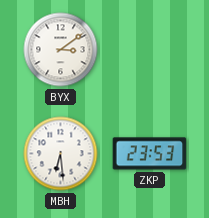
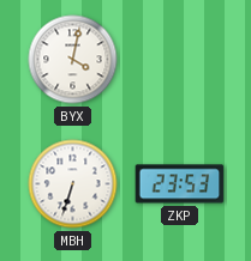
BYX: 3:09 -> 4:02
MBH: 6:29 -> 6:33
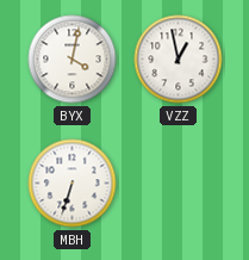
VZZ: none -> 12:58
ZKP: 23:53 -> none
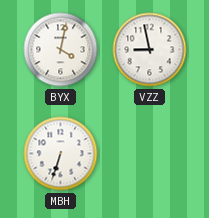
VZZ: 12:58 -> 8:58
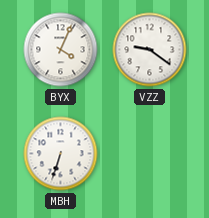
BYX: 4:02 -> 4:04
VZZ: 8:58 -> 9:21
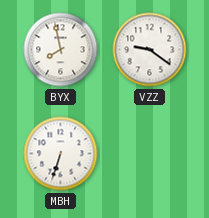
BYX: 4:04 -> 7:58
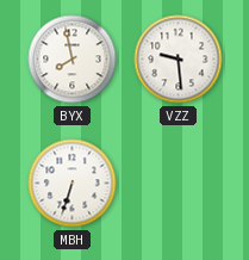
VZZ: 9:21 -> 9:29
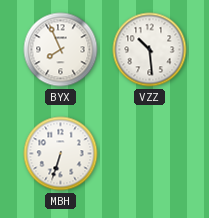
BYX: 7:58 -> 7:56
VZZ: 9:29 -> 10:29
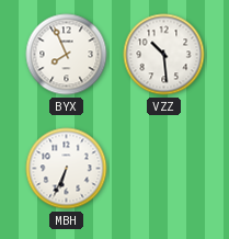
MBH: 6:33 -> 6:34
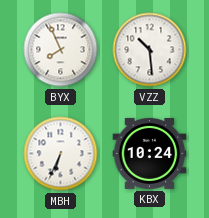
KBX: none -> 10:24
